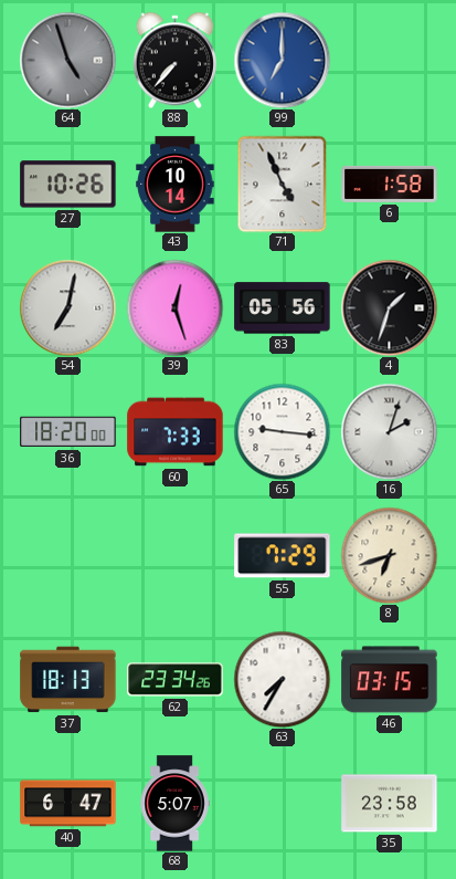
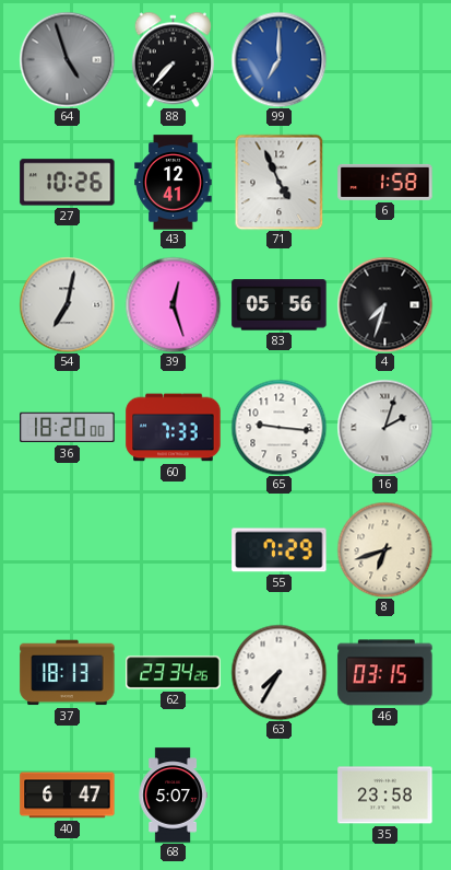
43: 10:14 -> 12:41
4: 1:33 -> 7:33
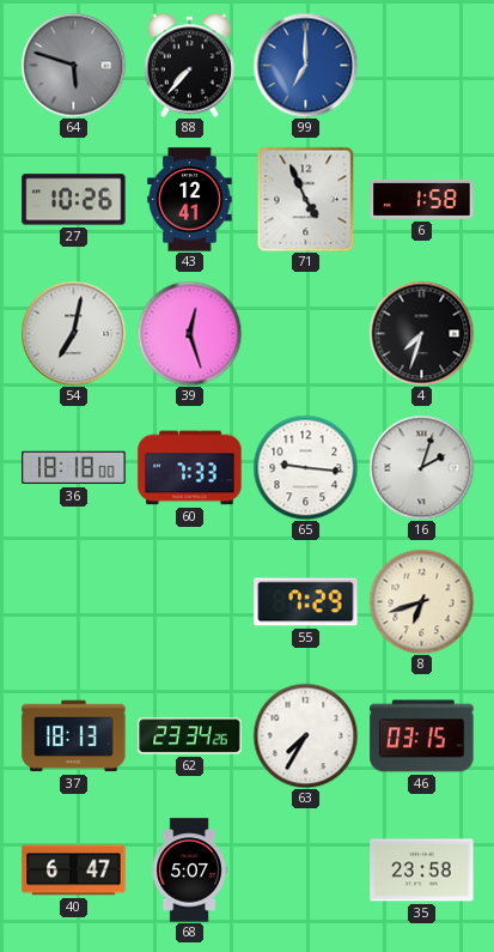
64: 4:57 -> 5:48
83: 05:56 -> none
36: 18:20 -> 18:18
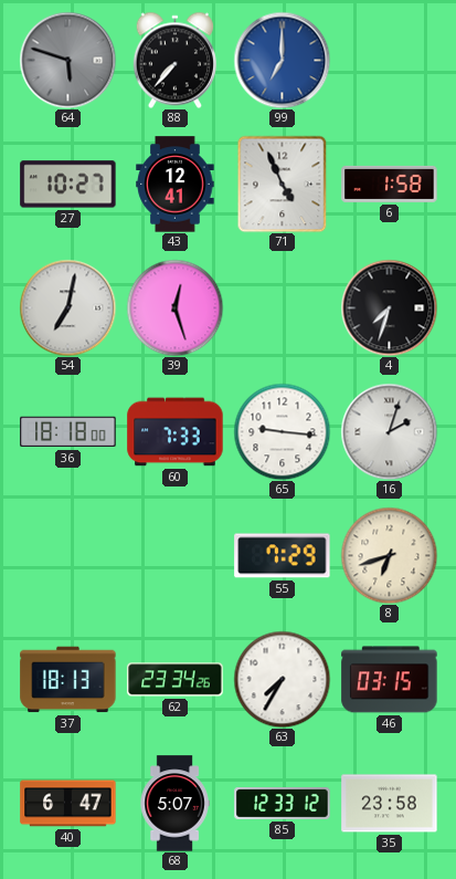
27: 10:26 -> 10:27
85: none -> 12:33
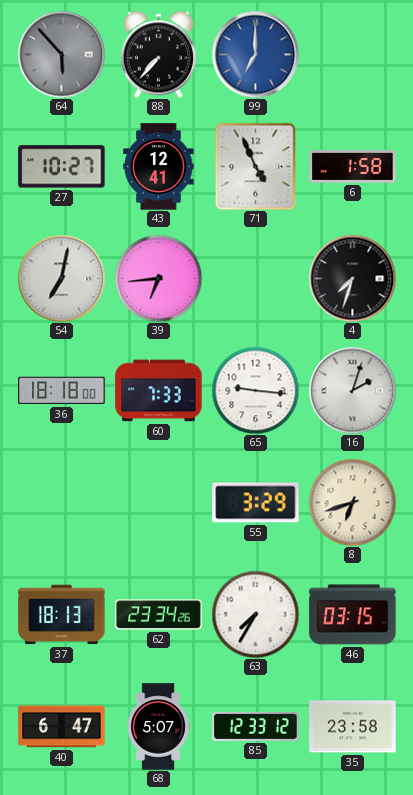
64: 5:48 -> 5:53
39: 12:27 -> 6:44
55: 7:29 -> 3:29
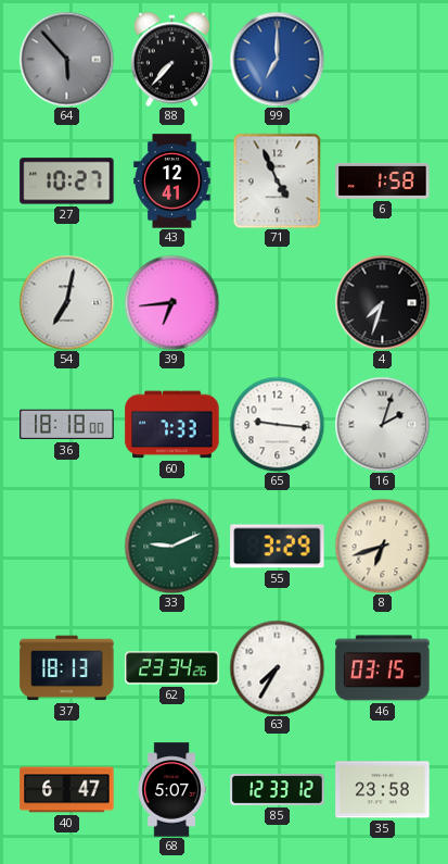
33: none -> 9:11
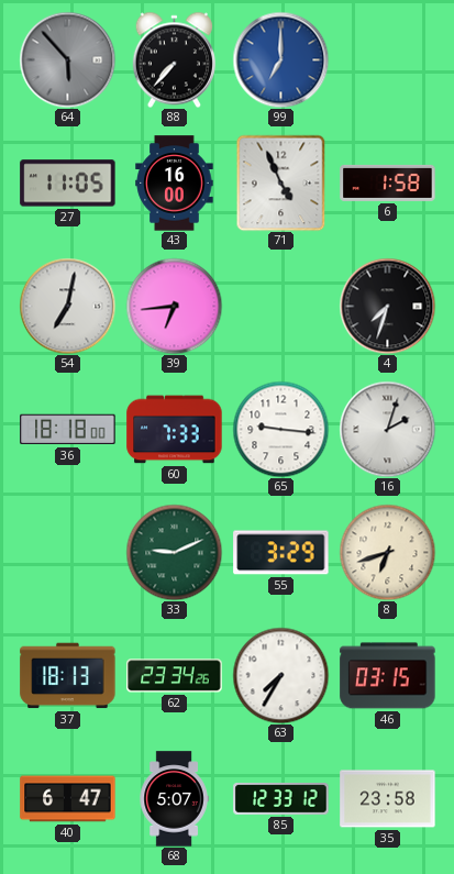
27: 10:27 -> 11:05
43: 12:41 -> 16:00
